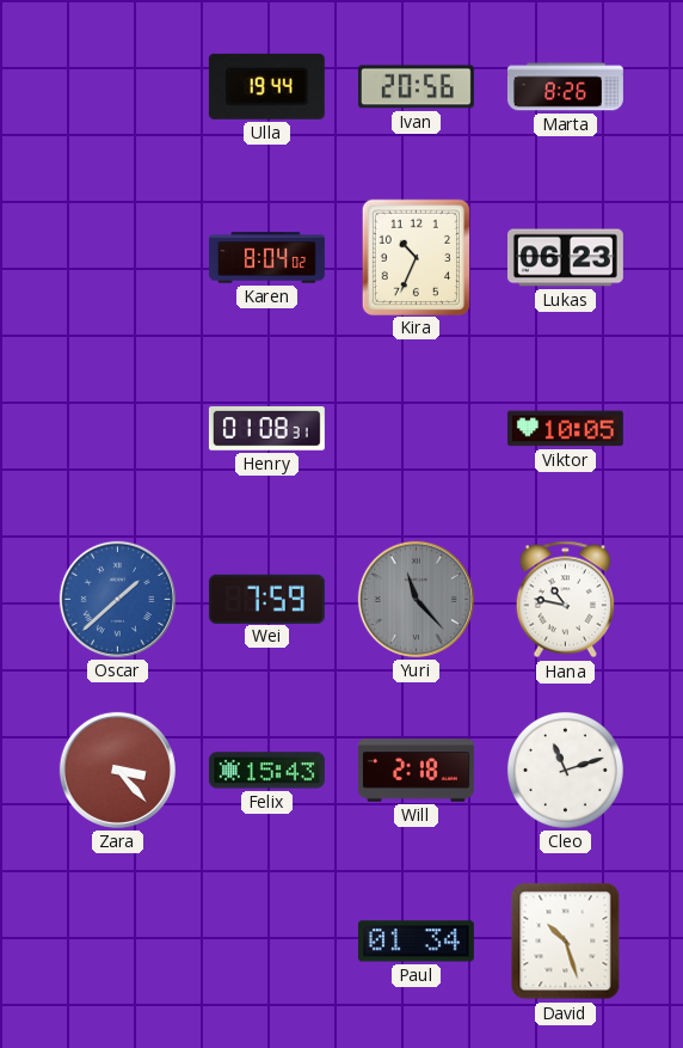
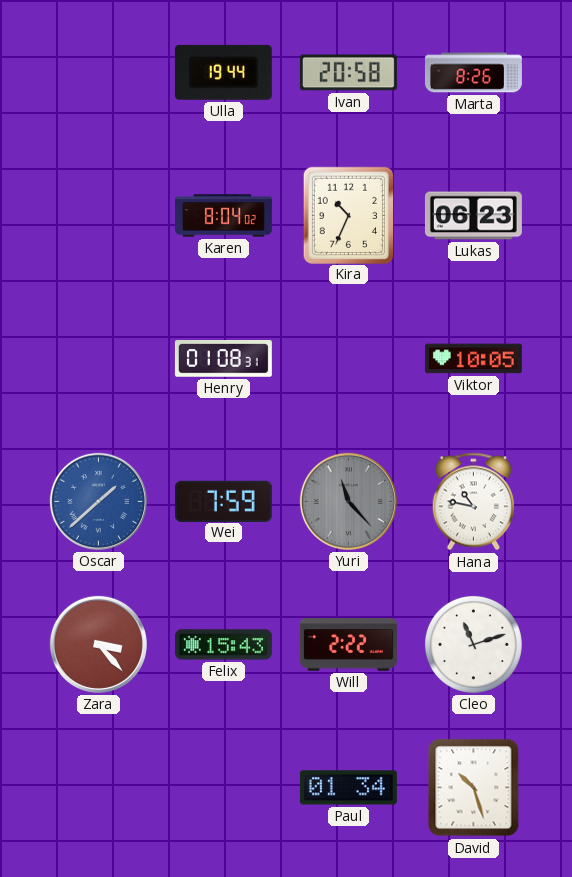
Ivan: 20:56 -> 20:58
Will: 2:18 -> 2:22
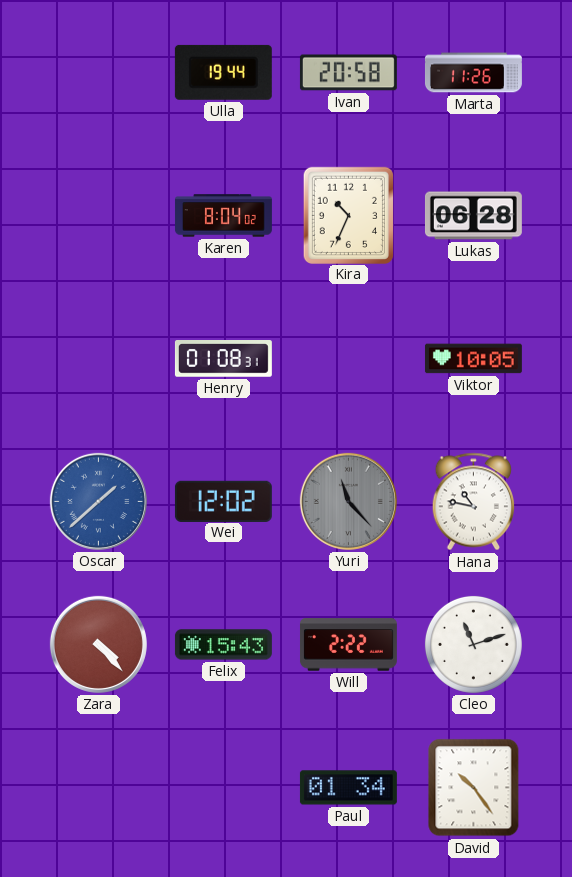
Marta: 8:26 -> 11:26
Lukas: 06:23 -> 06:28
Wei: 7:59 -> 12:02
Zara: 3:23 -> 4:23
David: 10:27 -> 10:24
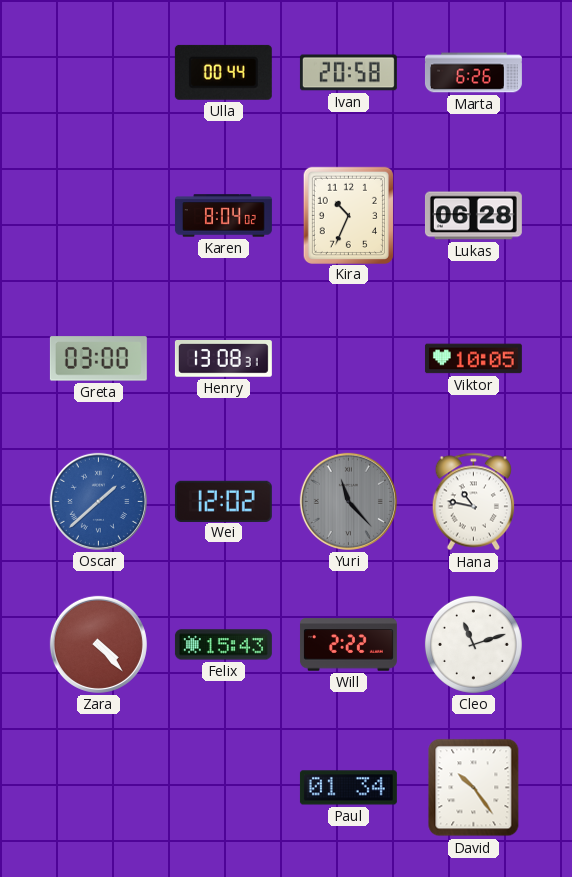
Ulla: 19:44 -> 00:44
Marta: 11:26 -> 6:26
Greta: none -> 03:00
Henry: 01:08 -> 13:08
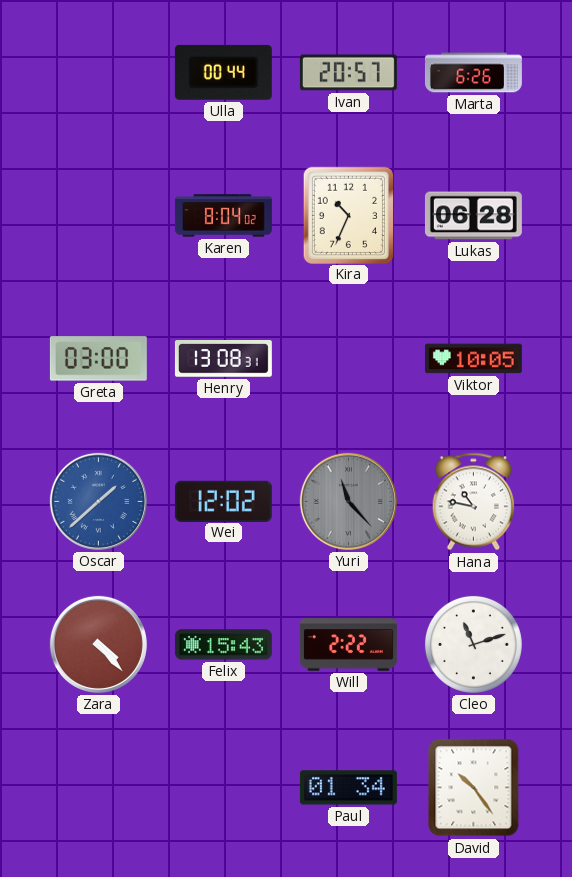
Ivan: 20:58 -> 20:57
